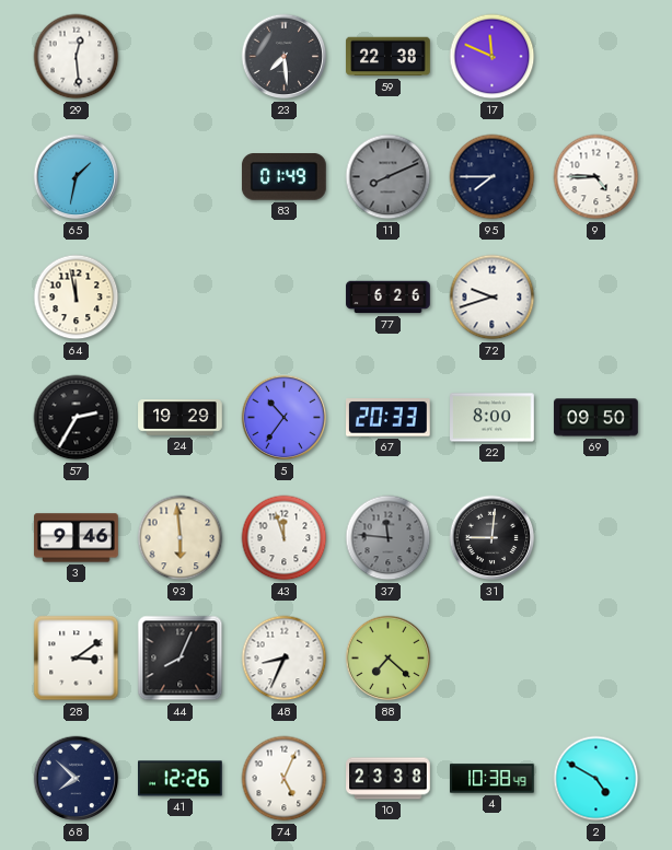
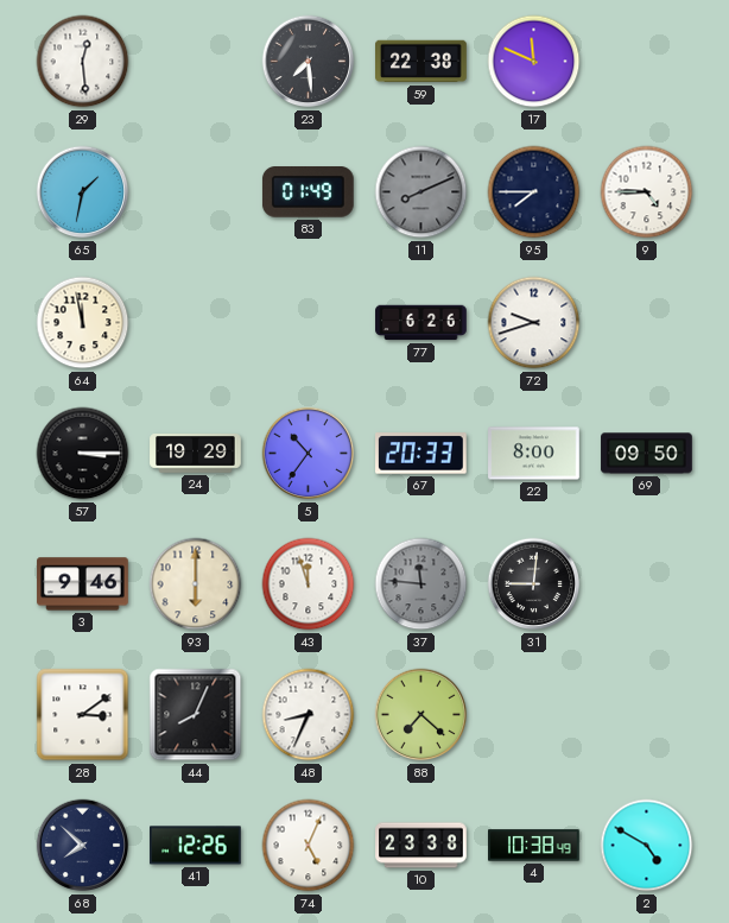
57: 2:35 -> 3:15
93: 5:59 -> 6:00
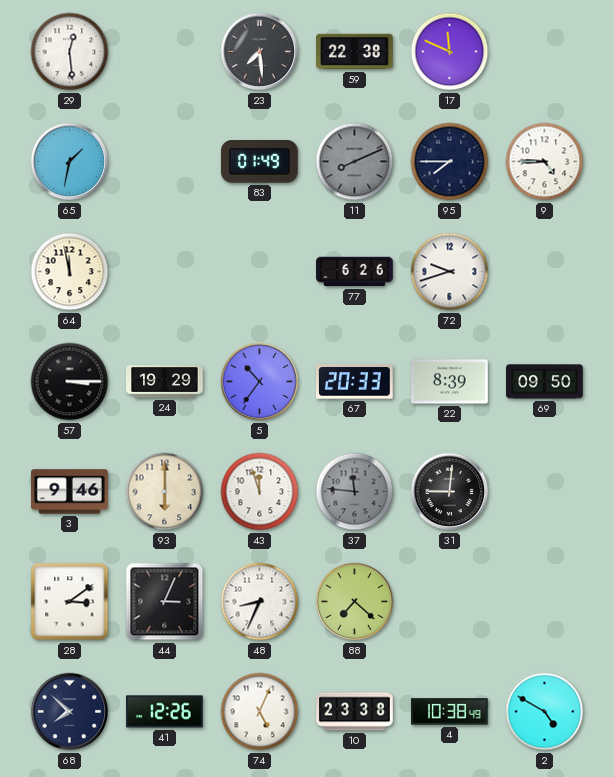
22: 8:00 -> 8:39
44: 8:04 -> 3:04
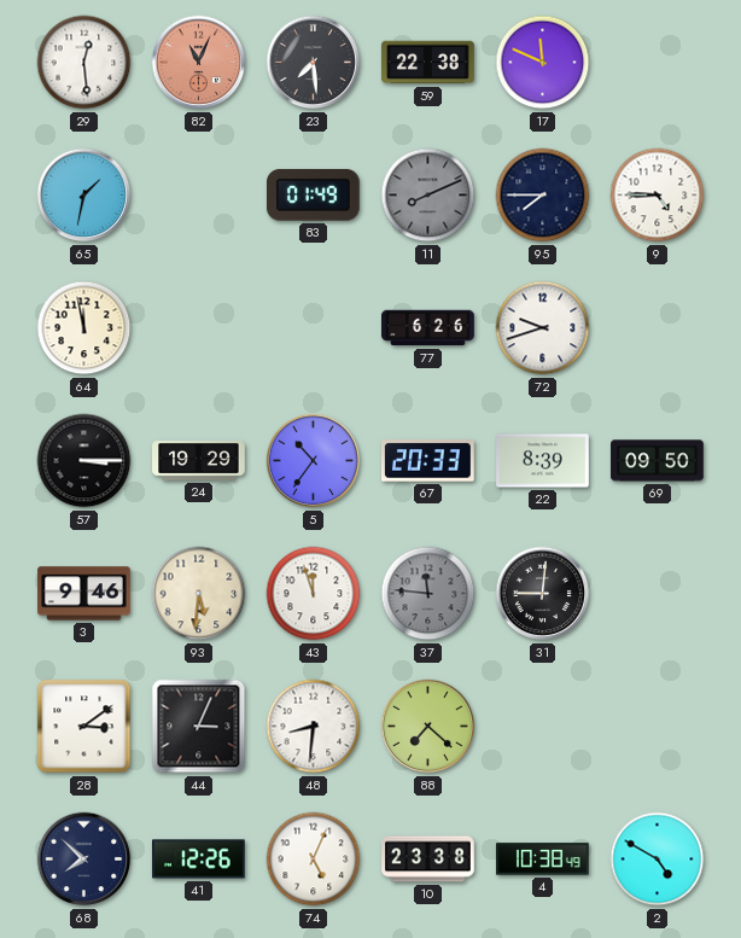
82: none -> 11:04
93: 6:00 -> 5:31
48: 8:34 -> 8:31
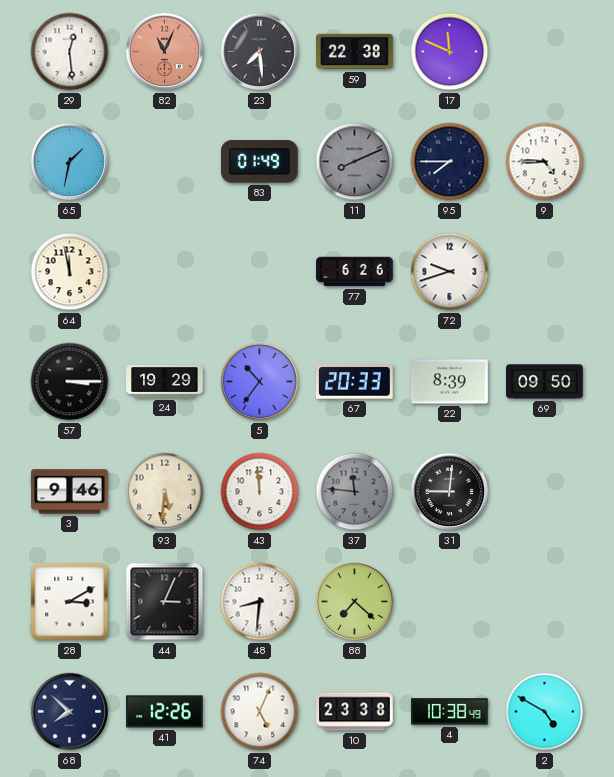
43: 11:57 -> 11:59
28: 3:09 -> 3:10
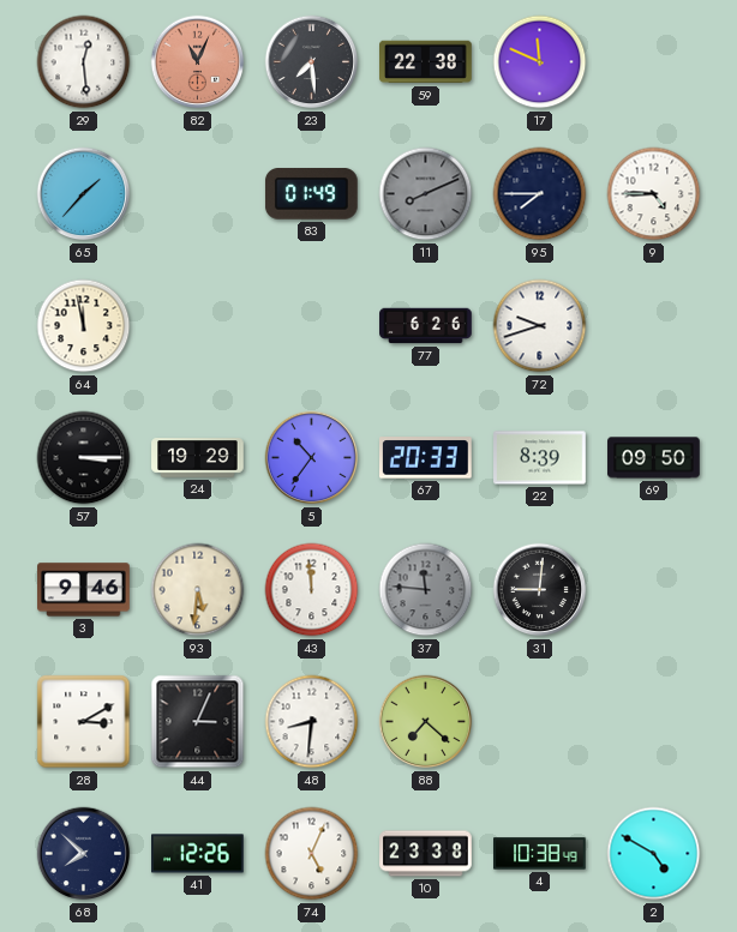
65: 1:32 -> 1:37
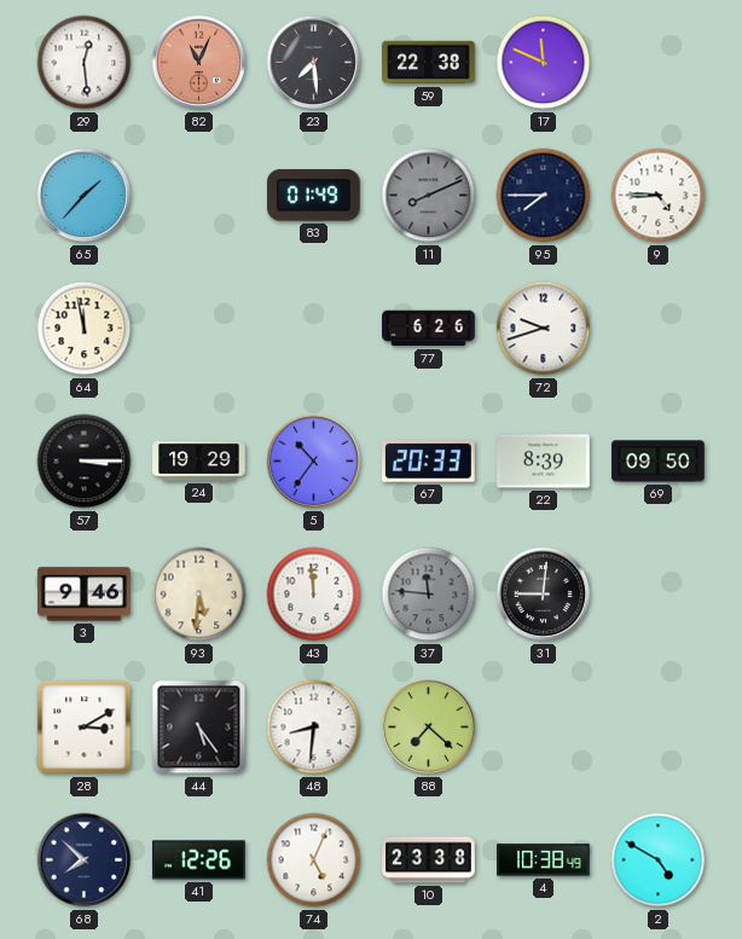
44: 3:04 -> 5:24
